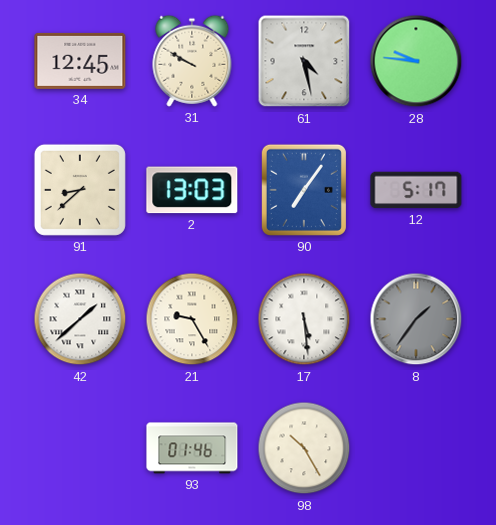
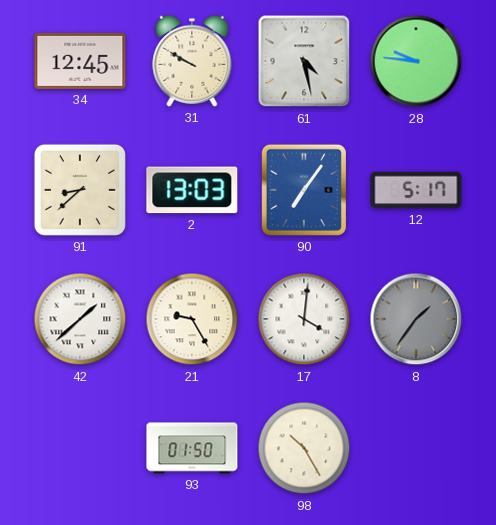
17: 5:29 -> 4:01
93: 01:46 -> 01:50
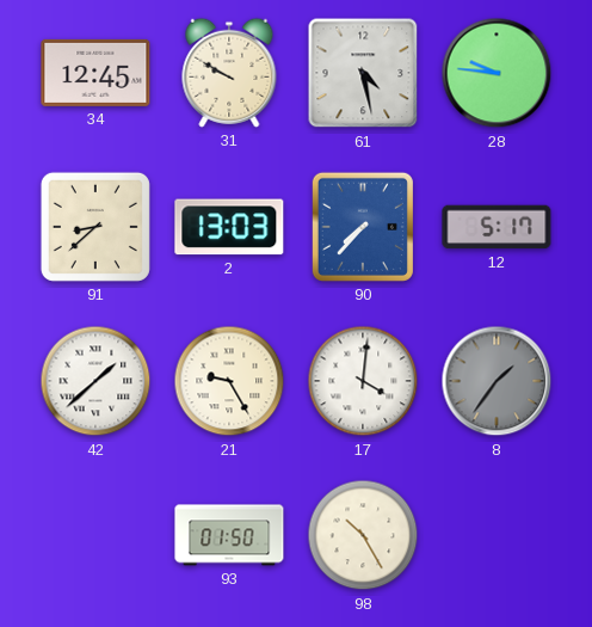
90: 7:06 -> 7:37
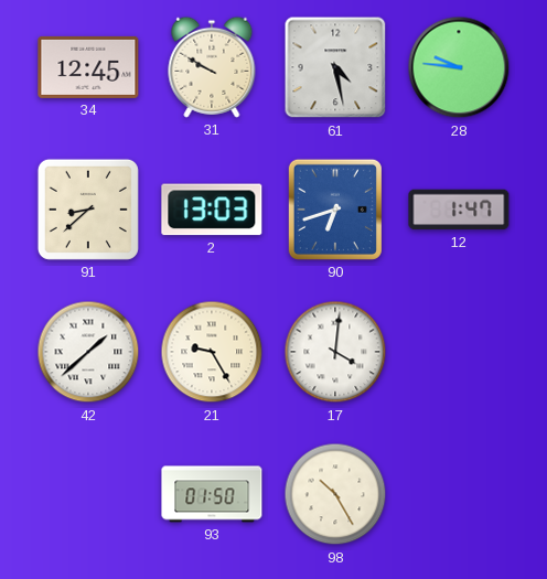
90: 7:37 -> 6:42
12: 5:17 -> 1:47
8: 1:36 -> none
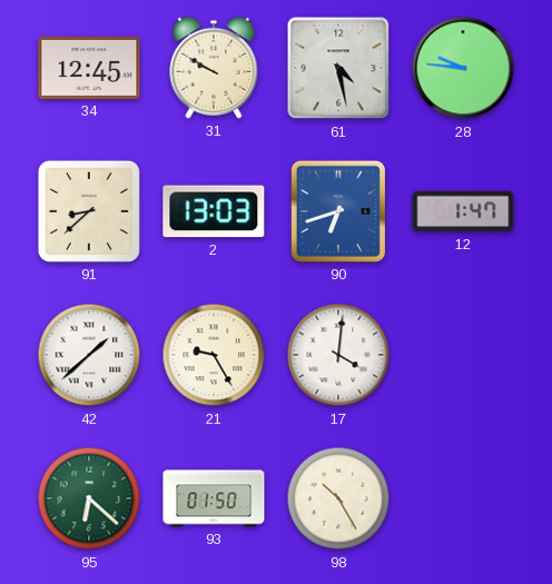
95: none -> 6:22
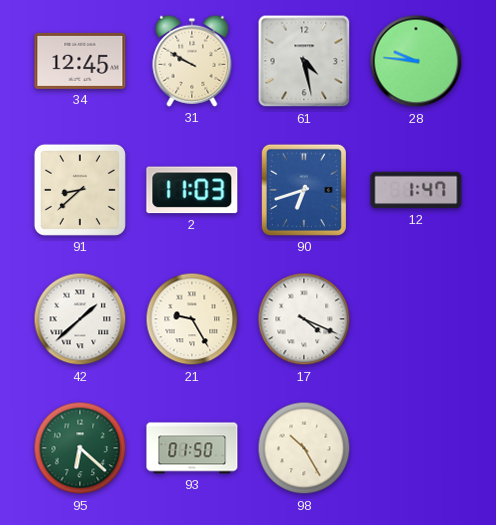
2: 13:03 -> 11:03
17: 4:01 -> 4:19
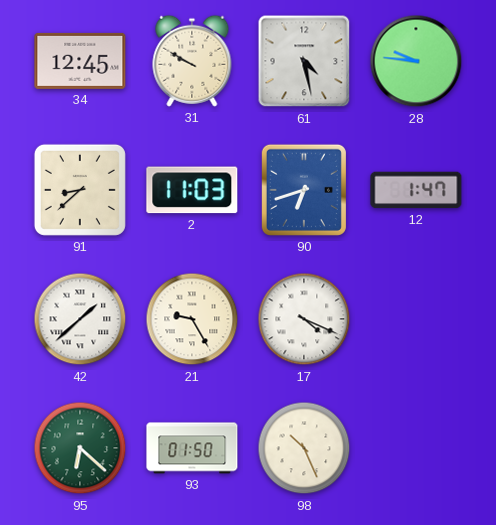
98: 10:25 -> 10:26
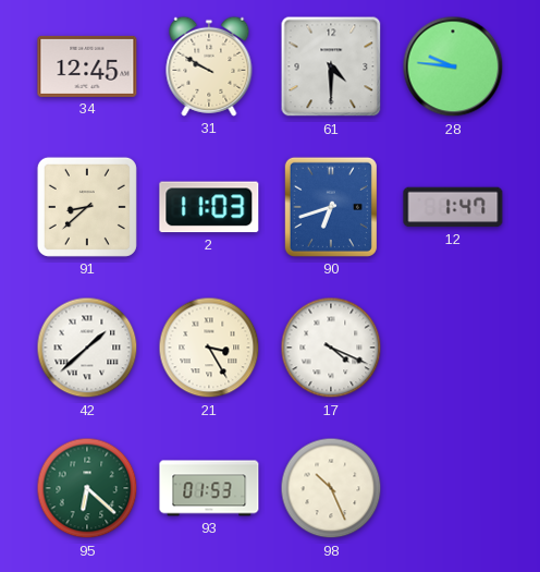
61: 4:28 -> 4:30
21: 9:25 -> 3:25
93: 01:50 -> 01:53
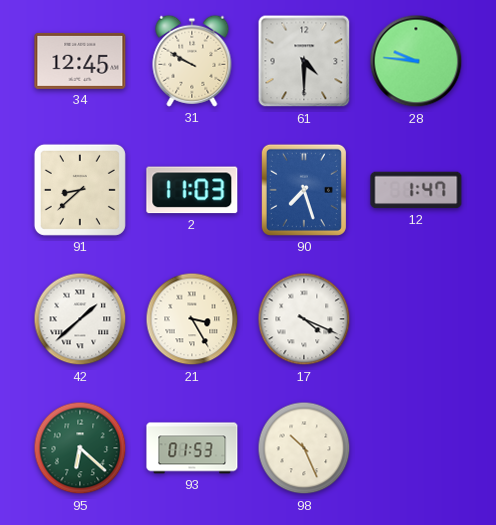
90: 6:42 -> 7:27
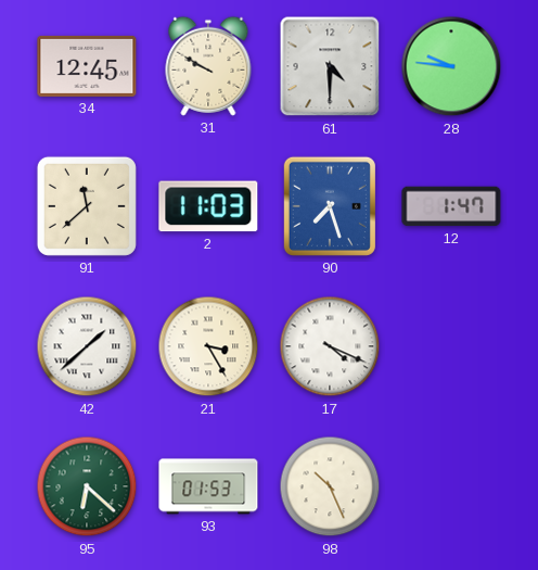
91: 8:38 -> 11:38
